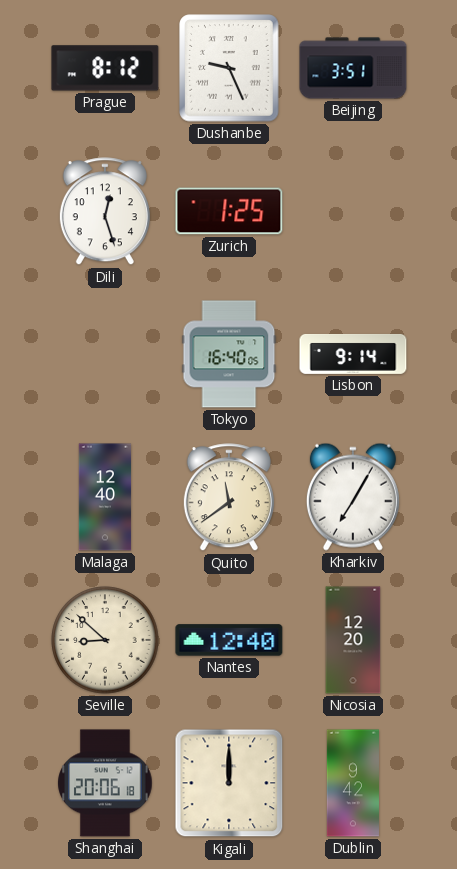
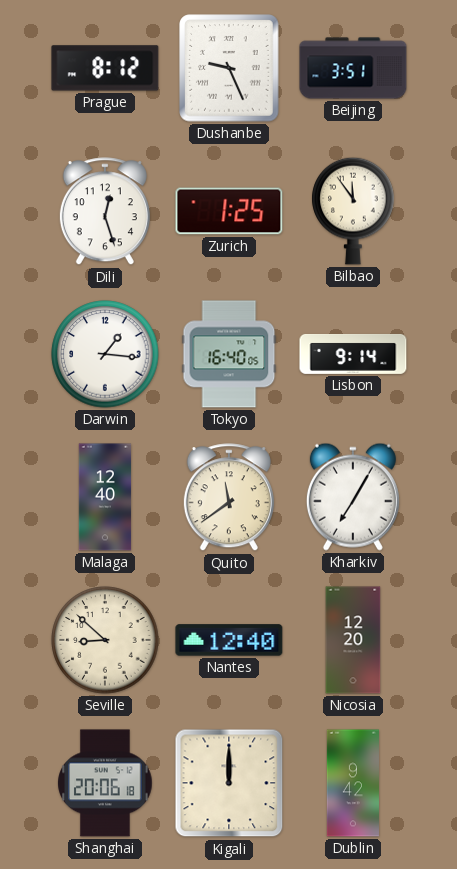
Bilbao: none -> 11:54
Darwin: none -> 1:16
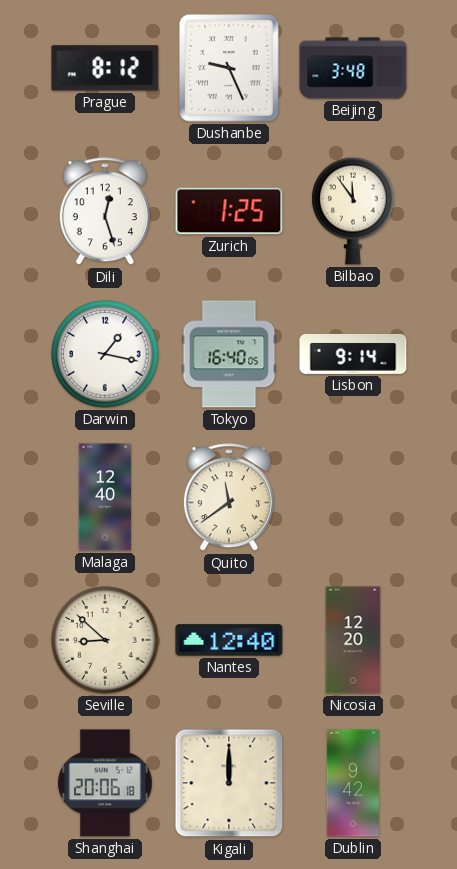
Beijing: 3:51 -> 3:48
Darwin: 1:16 -> 1:17
Kharkiv: 7:05 -> none
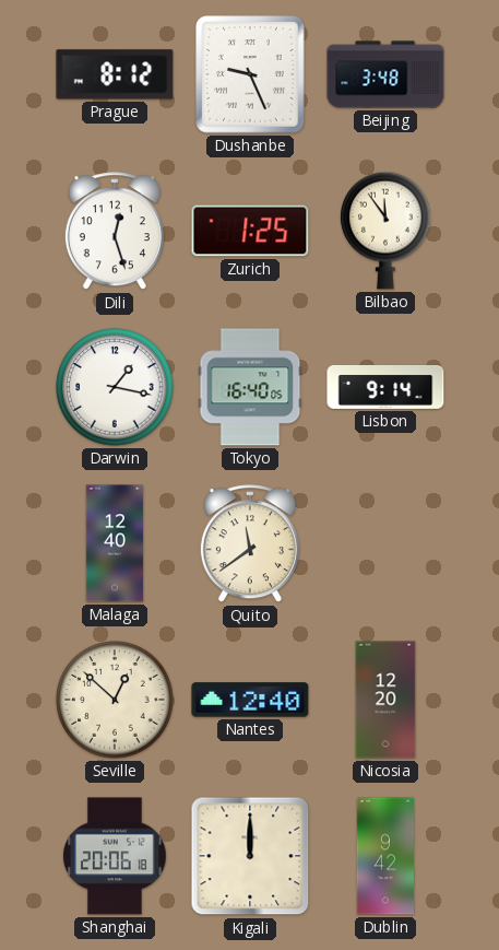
Seville: 8:52 -> 12:52
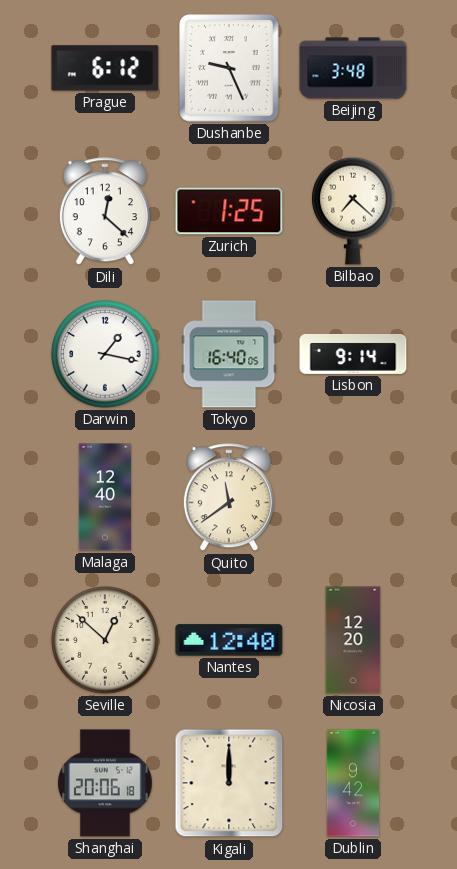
Prague: 8:12 -> 6:12
Dili: 12:27 -> 12:22
Bilbao: 11:54 -> 7:22
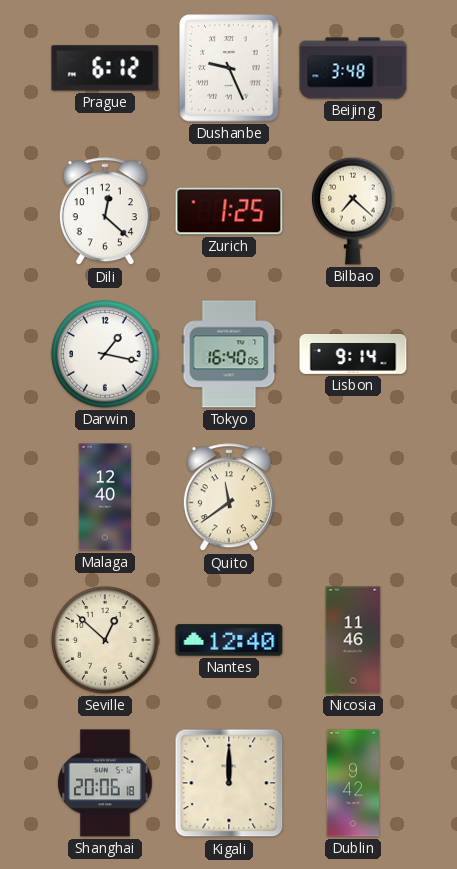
Nicosia: 12:20 -> 11:46
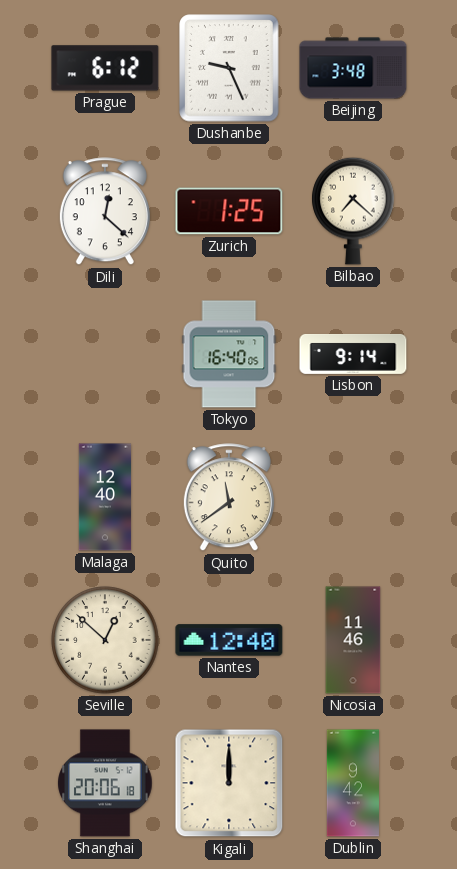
Darwin: 1:17 -> none
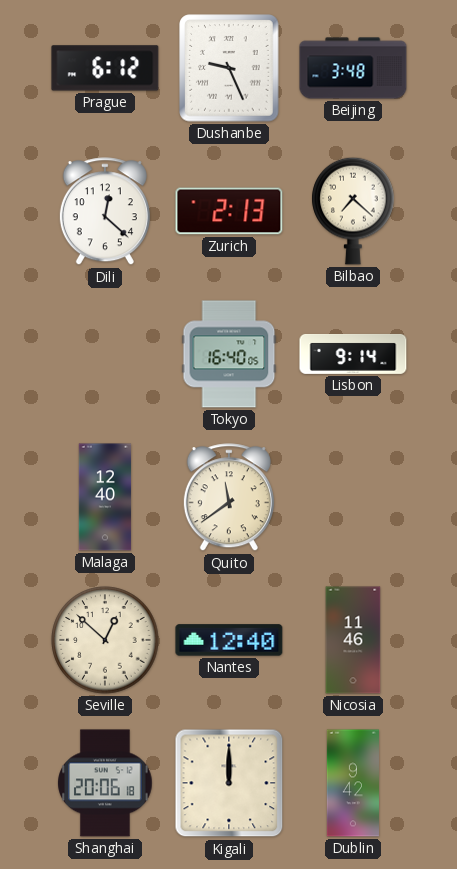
Zurich: 1:25 -> 2:13
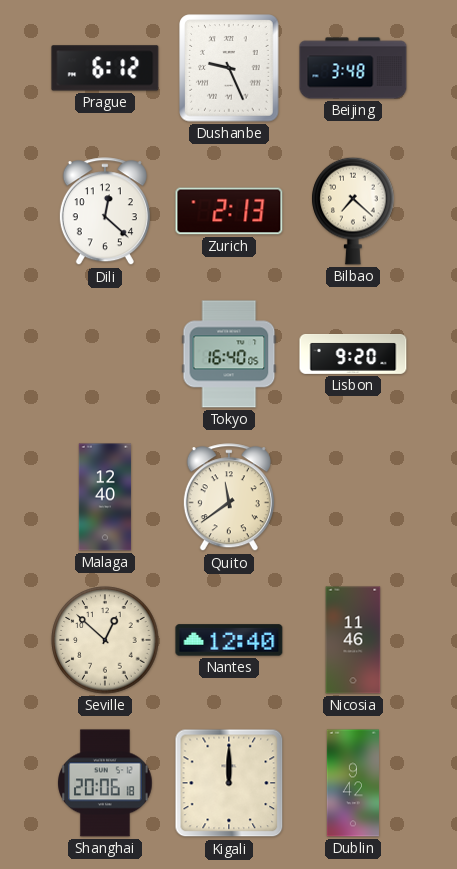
Lisbon: 9:14 -> 9:20
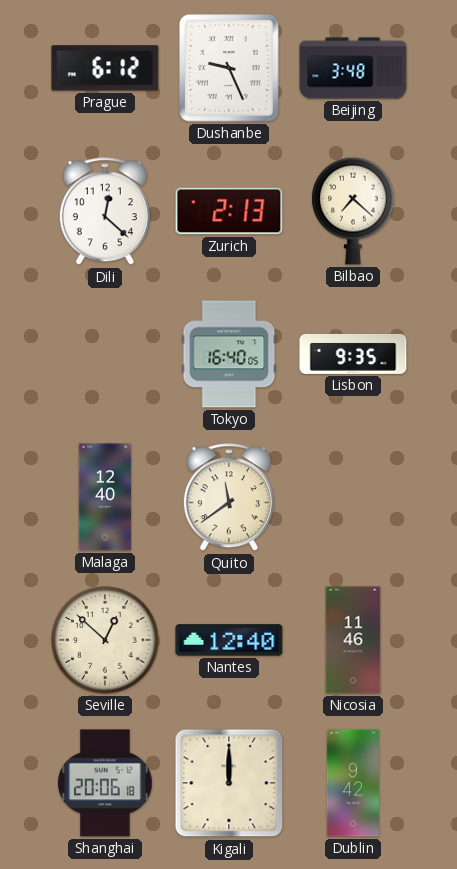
Lisbon: 9:20 -> 9:35
